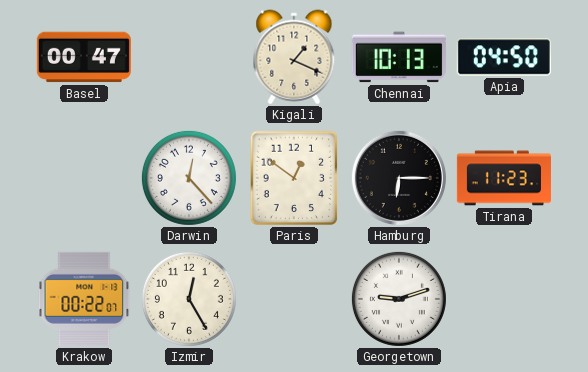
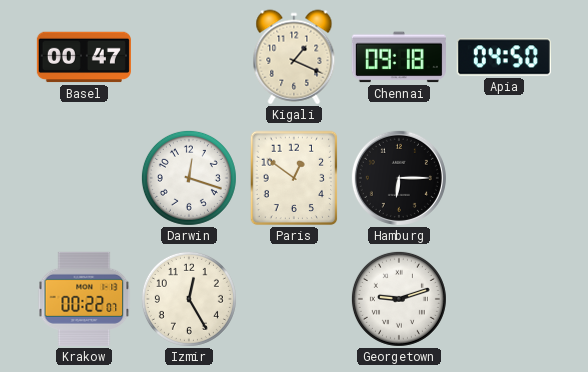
Chennai: 10:13 -> 09:18
Darwin: 12:23 -> 12:18
Tirana: 11:23 -> none
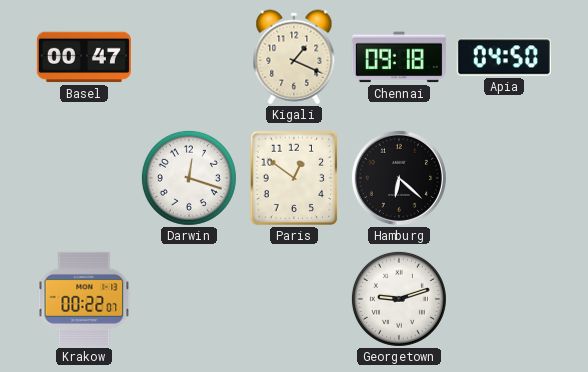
Hamburg: 6:15 -> 6:22
Izmir: 12:25 -> none
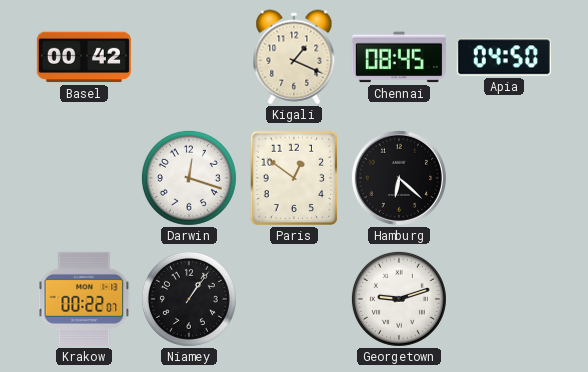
Basel: 00:47 -> 00:42
Chennai: 09:18 -> 08:45
Niamey: none -> 1:06
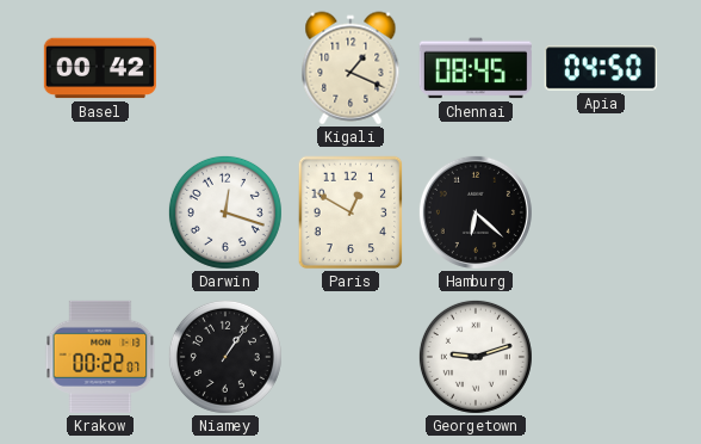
Paris: 12:51 -> 12:50
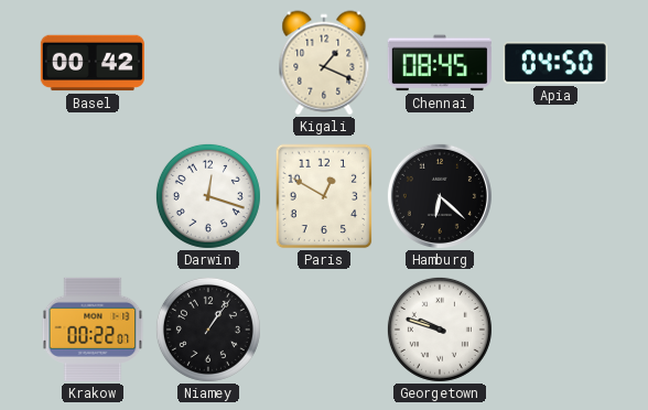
Georgetown: 9:12 -> 9:48
